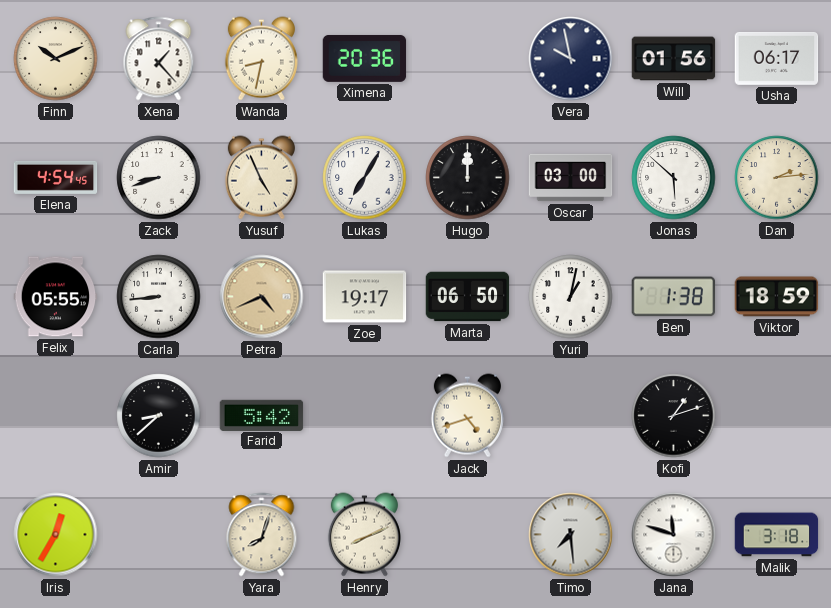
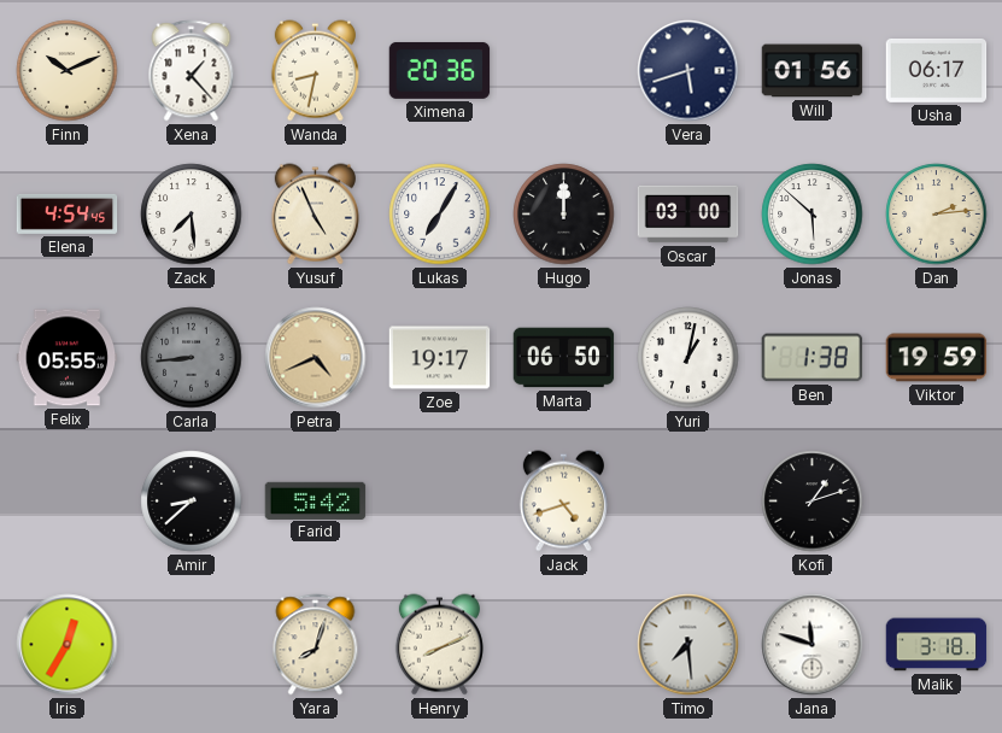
Vera: 9:58 -> 5:42
Zack: 8:42 -> 7:29
Carla dial: white -> grey
Viktor: 18:59 -> 19:59
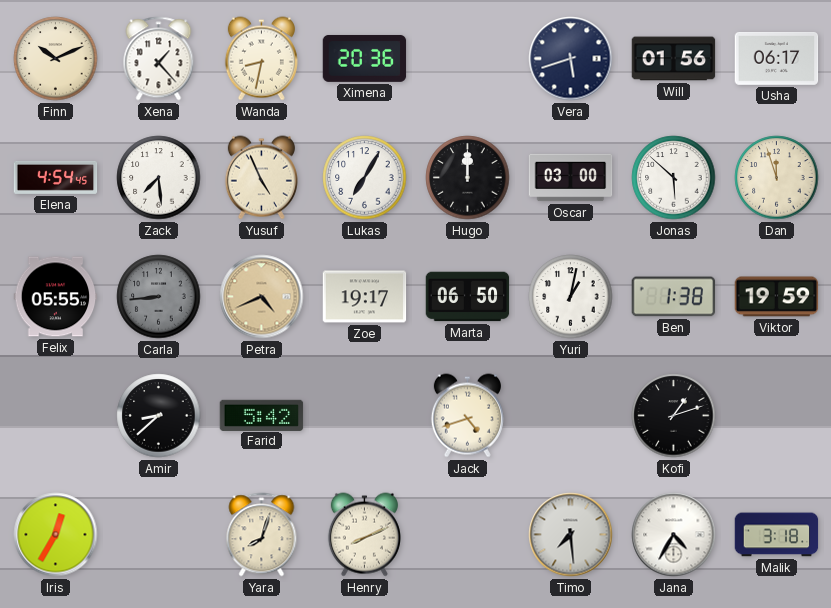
Dan: 2:14 -> 11:57
Jana: 11:48 -> 4:35
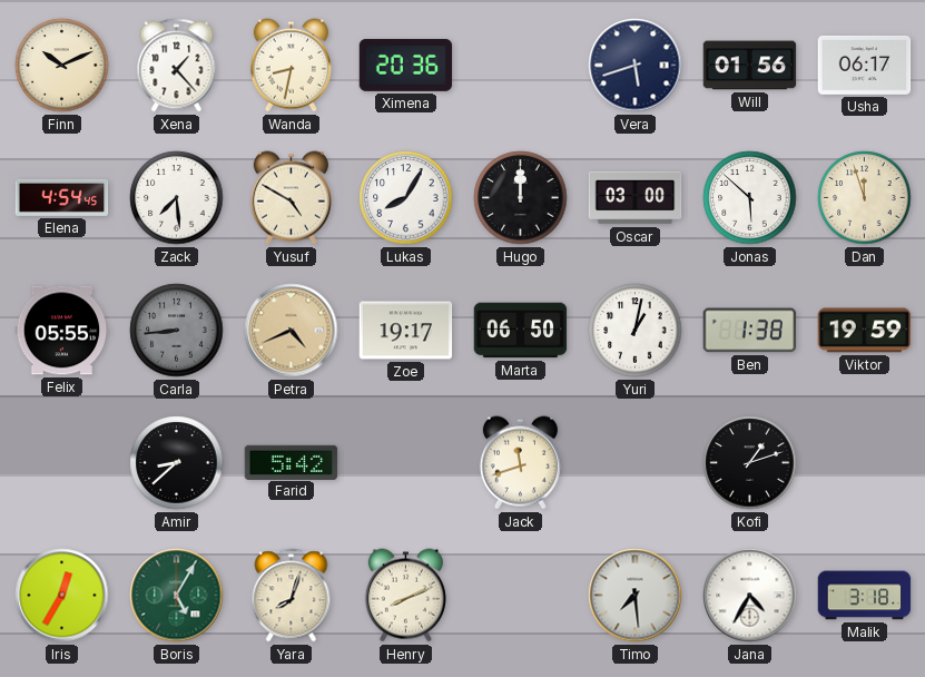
Yusuf: 4:56 -> 4:50
Lukas: 7:05 -> 8:05
Jack: 4:42 -> 11:42
Boris: none -> 5:05
